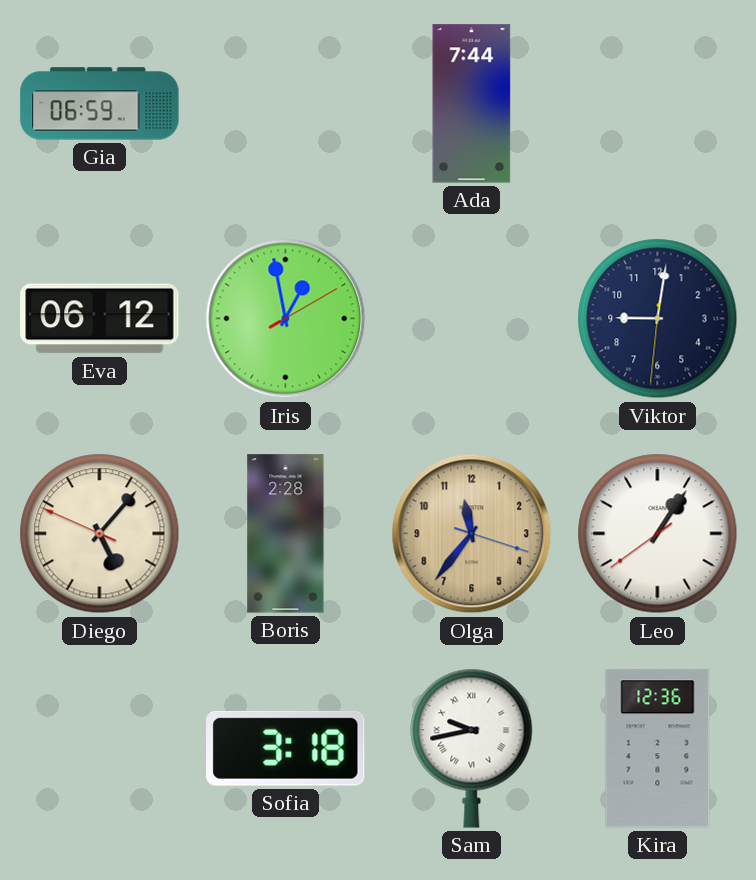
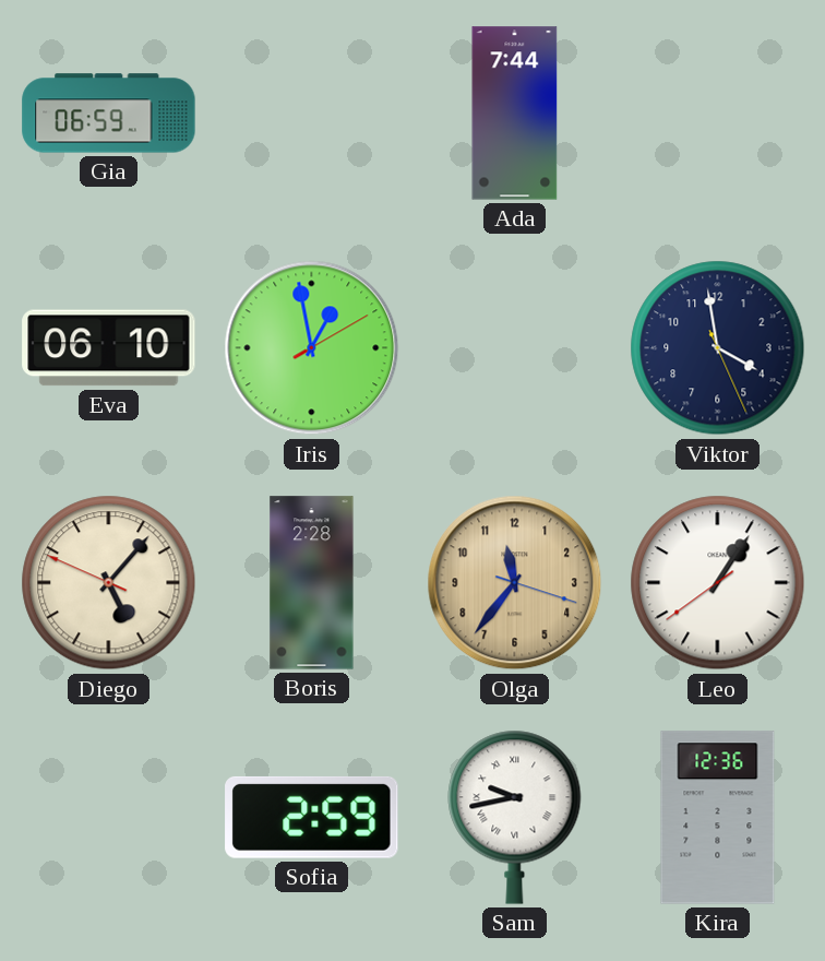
Eva: 06:12 -> 06:10
Viktor: 9:01 -> 3:58
Sofia: 3:18 -> 2:59
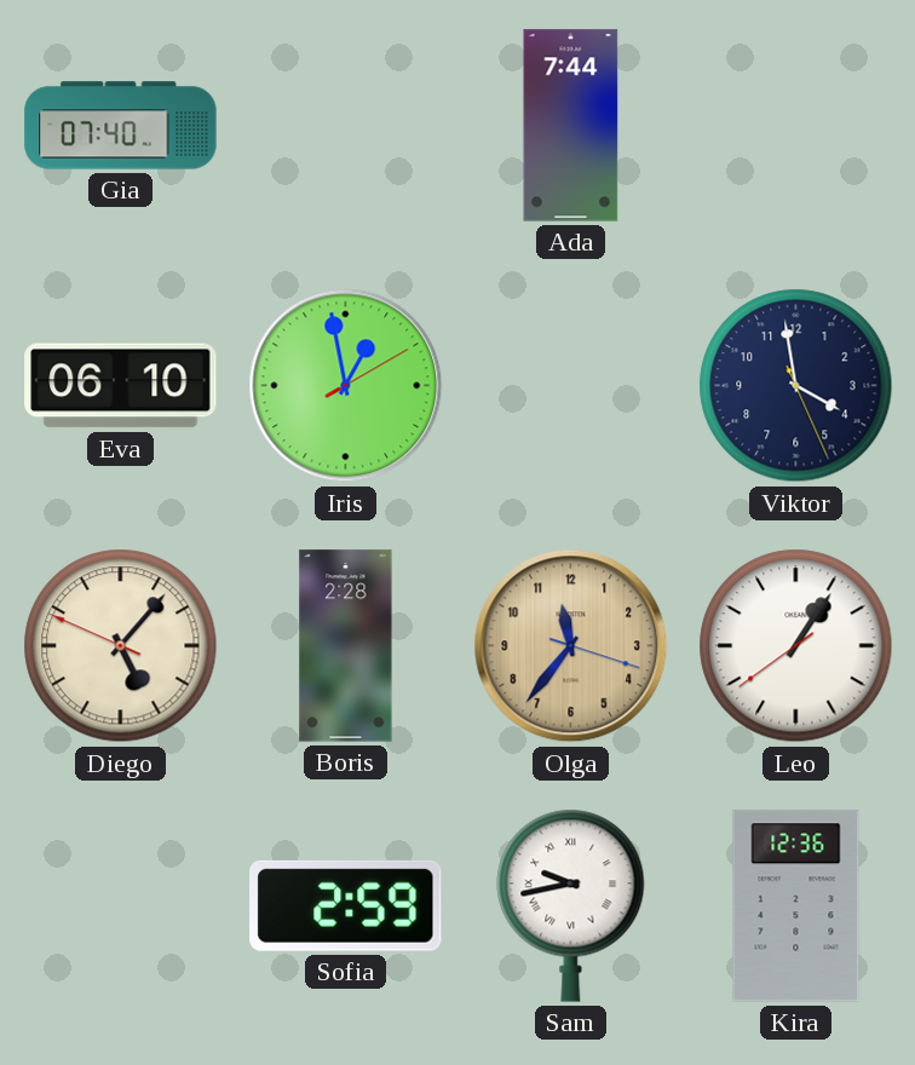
Gia: 06:59 -> 07:40
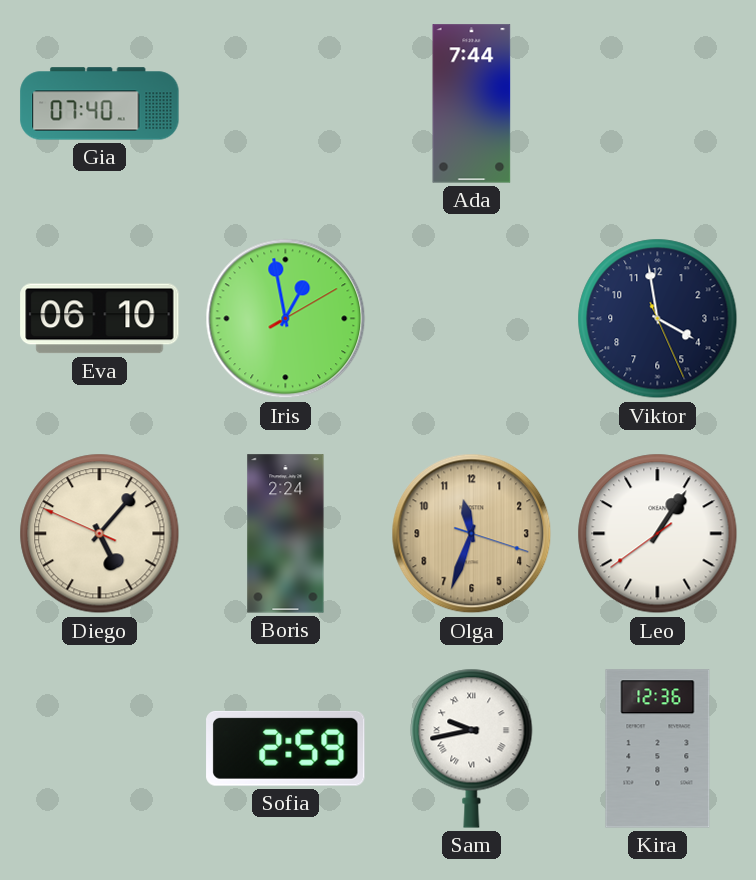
Boris: 2:28 -> 2:24
Olga: 11:36 -> 11:33
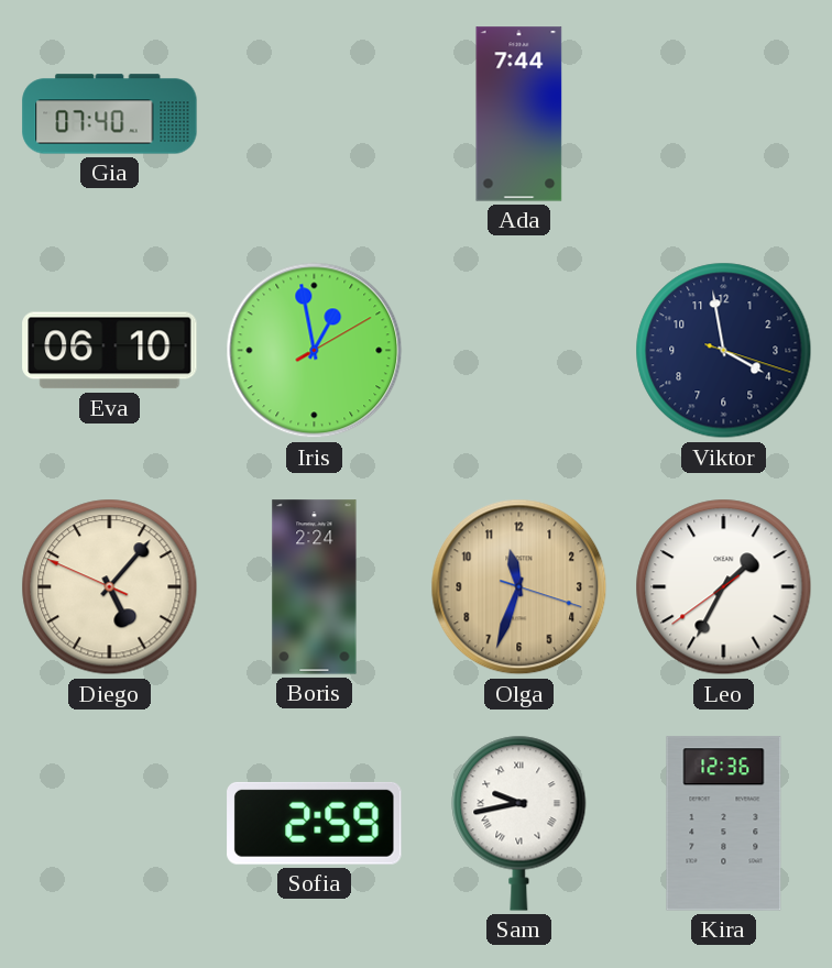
Viktor: 3:58:26 -> 3:58:18
Leo: 1:05 -> 1:34
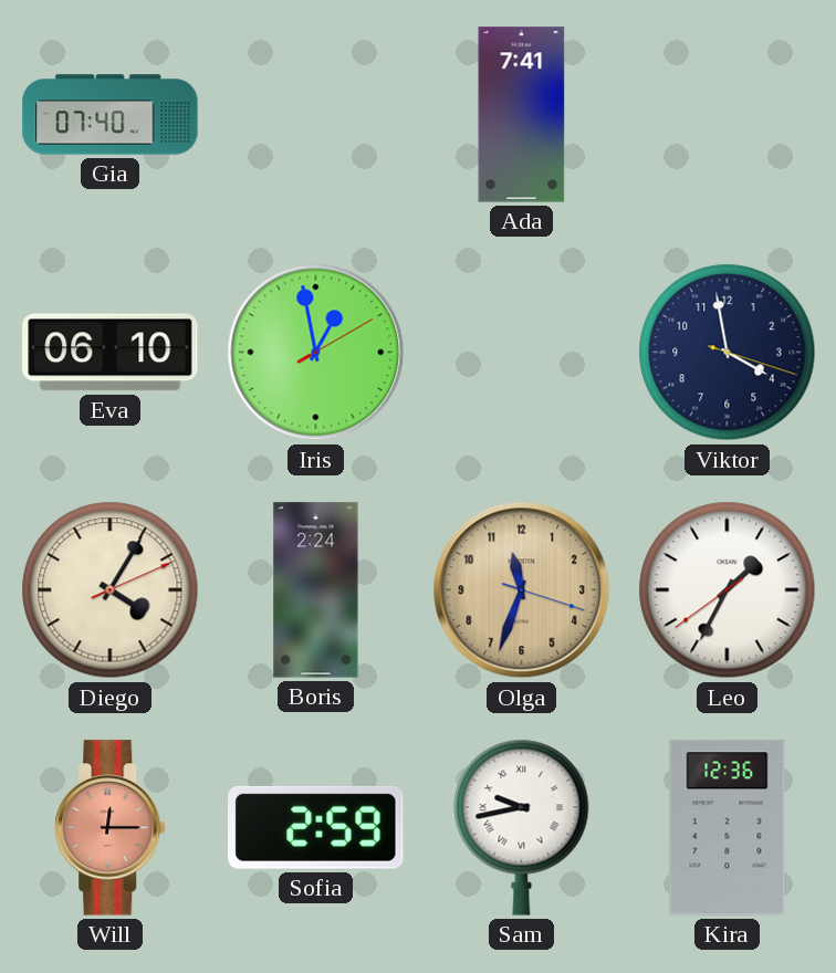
Ada: 7:44 -> 7:41
Diego: 5:06 -> 4:05
Will: none -> 12:15
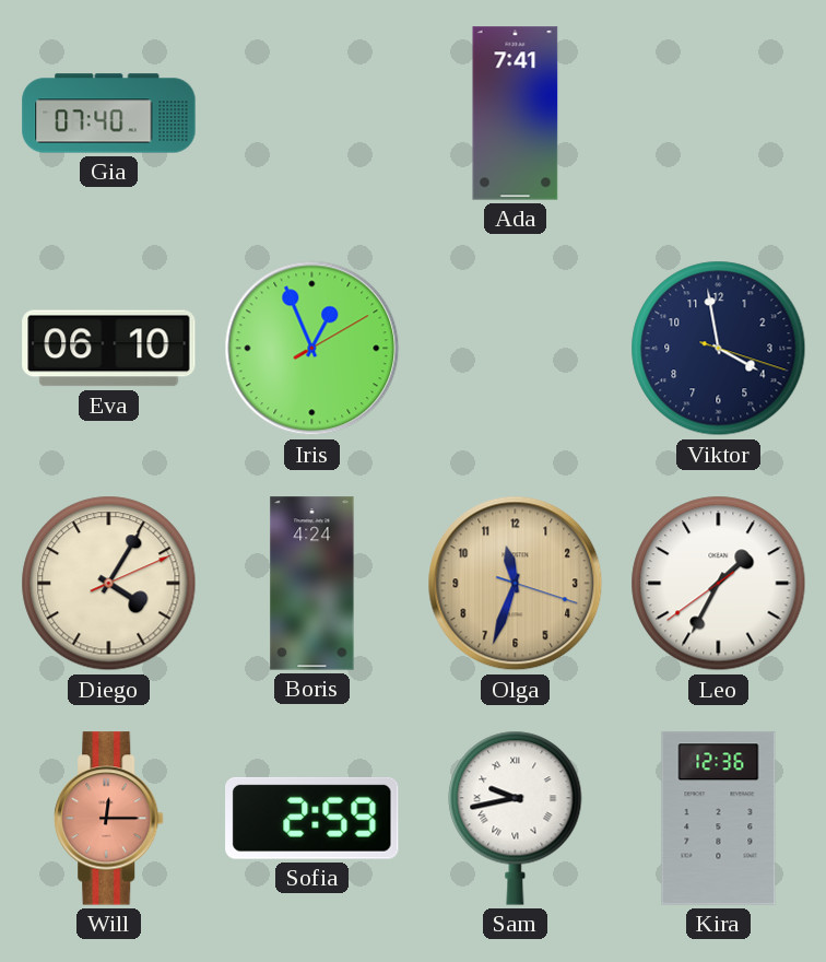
Iris: 12:58 -> 12:56
Boris: 2:24 -> 4:24
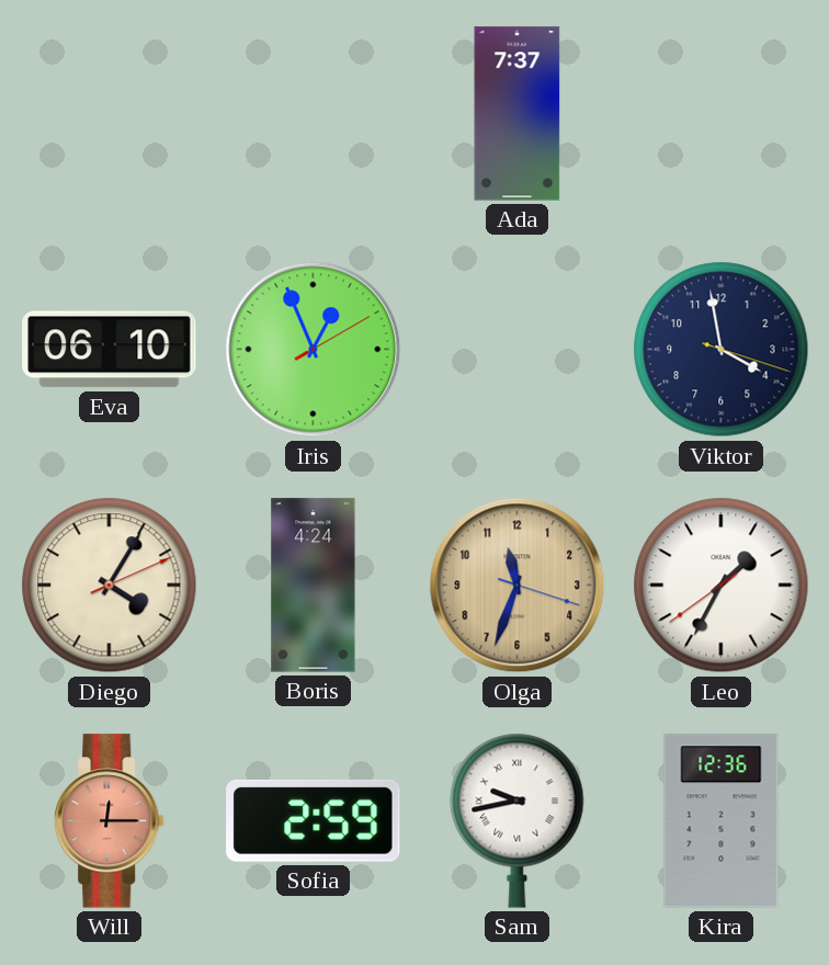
Gia: 07:40 -> none
Ada: 7:41 -> 7:37
